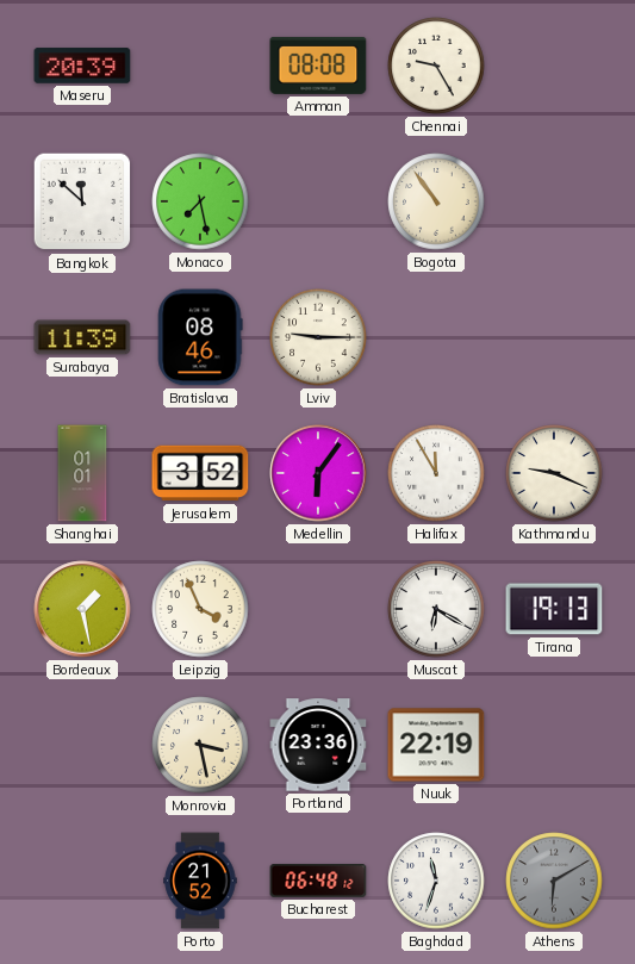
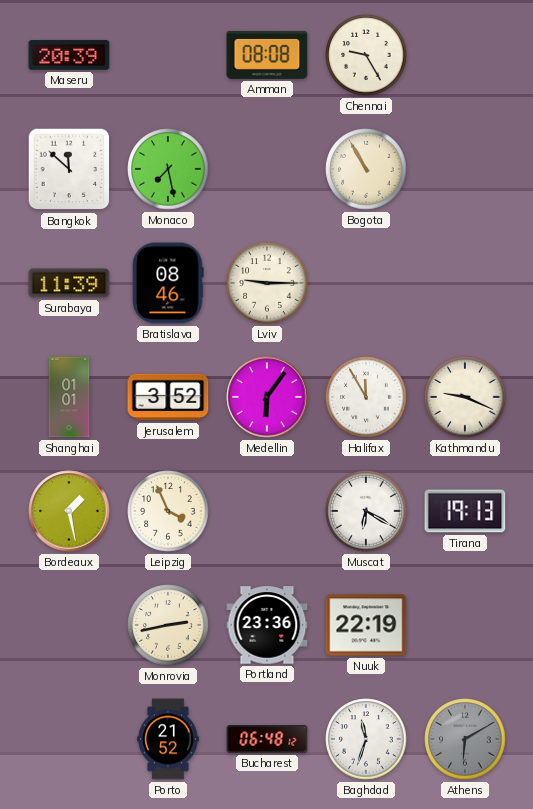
Bogota: 10:54 -> 10:55
Monrovia: 3:28 -> 2:43
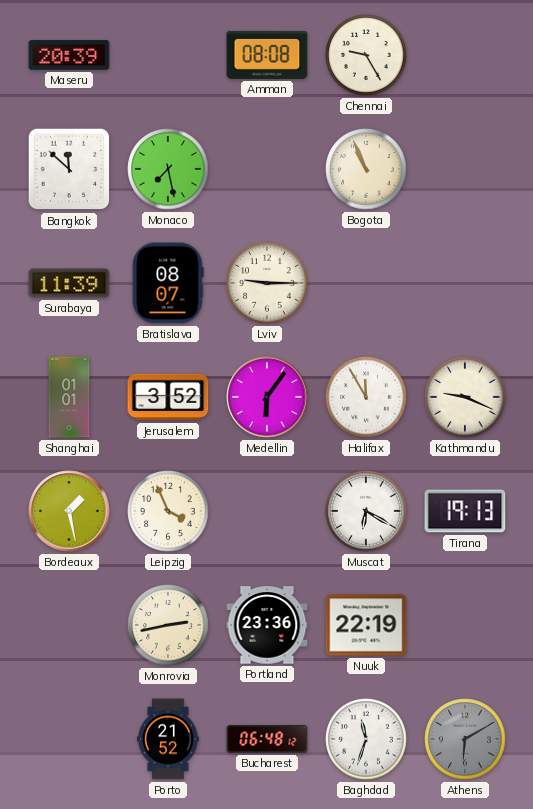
Bogota: 10:55 -> 10:56
Bratislava: 08:46 -> 08:07
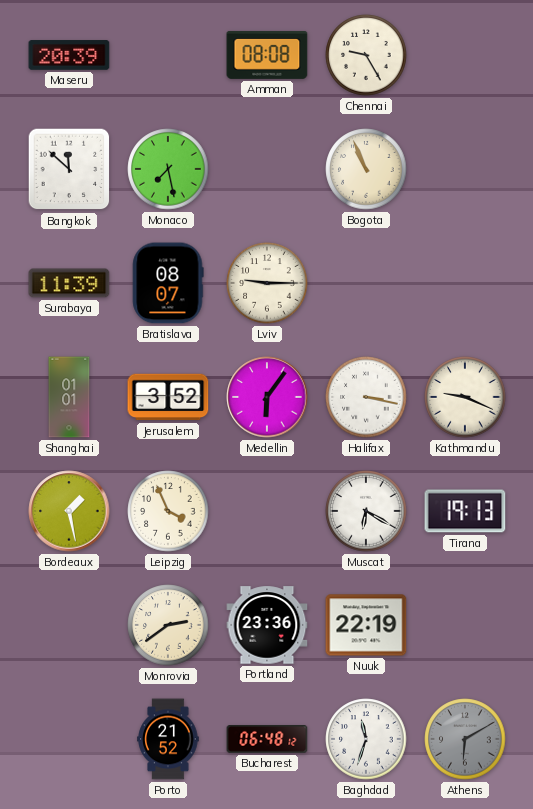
Halifax: 11:55 -> 3:17
Monrovia: 2:43 -> 2:39
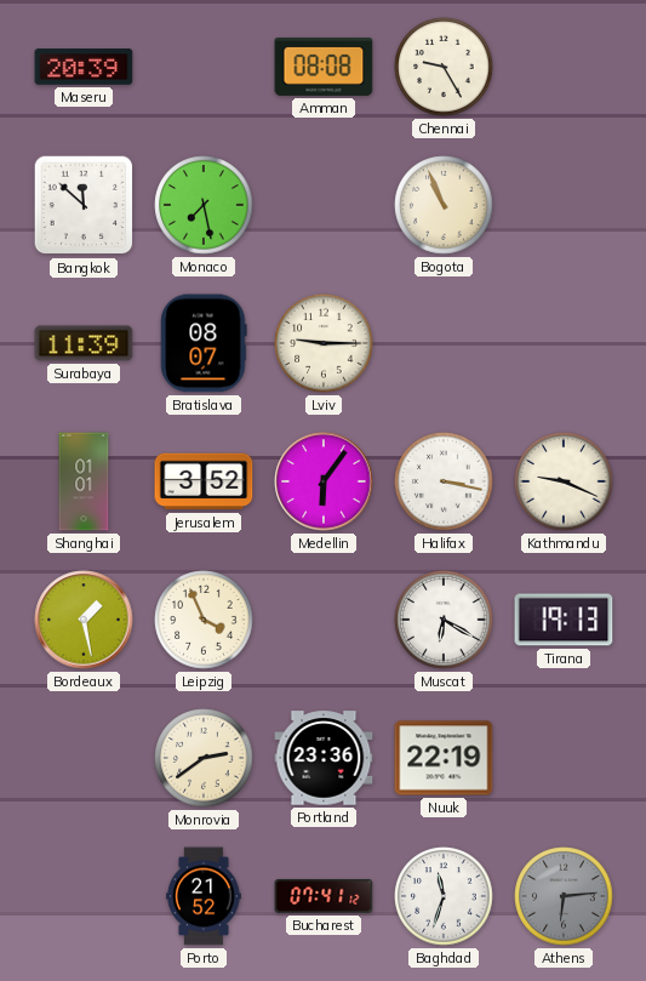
Bucharest: 06:48 -> 07:41
Athens: 6:10 -> 6:14
